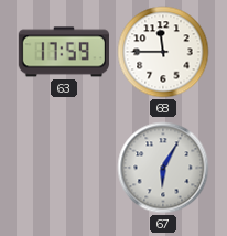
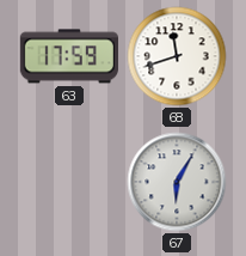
68: 11:45 -> 11:42
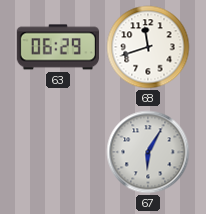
63: 17:59 -> 06:29
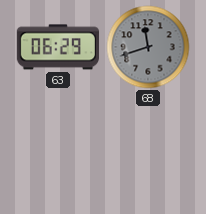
68 dial: white -> grey
67: 6:05 -> none
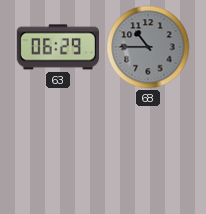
68: 11:42 -> 10:45
